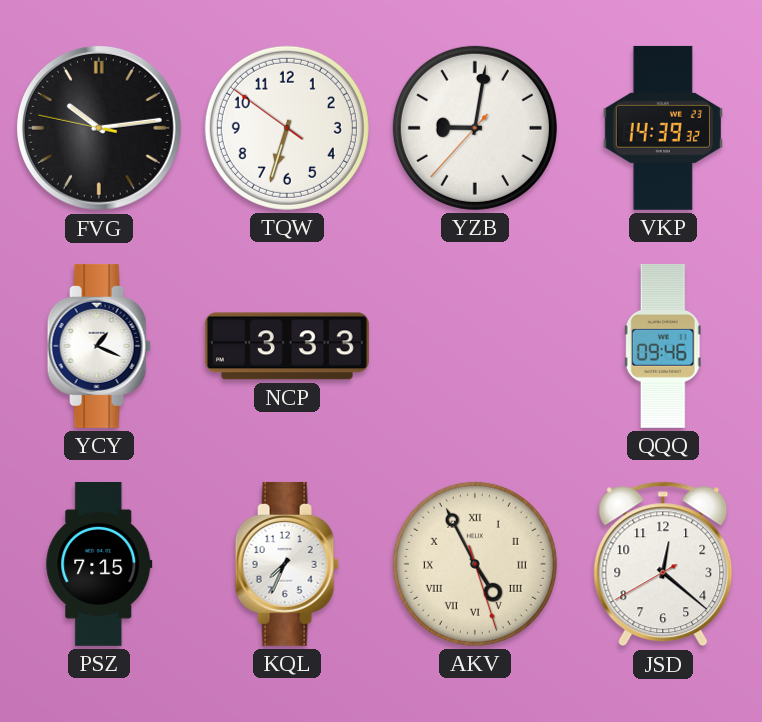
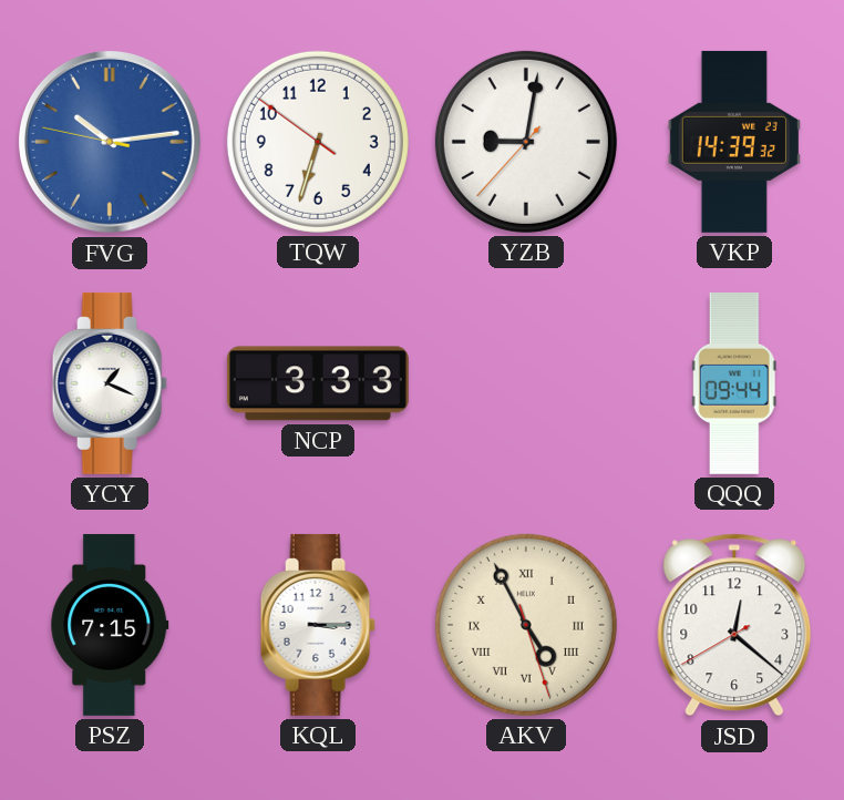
FVG dial: black -> blue
QQQ: 09:46 -> 09:44
KQL: 7:34 -> 3:15
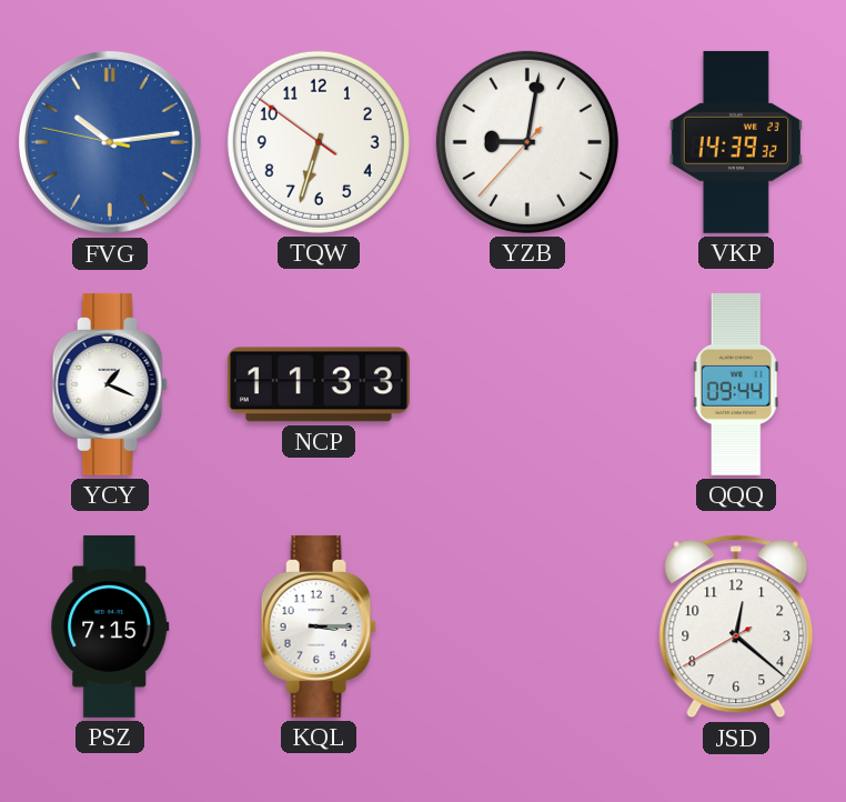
NCP: 3:33 -> 11:33
AKV: 4:55 -> none
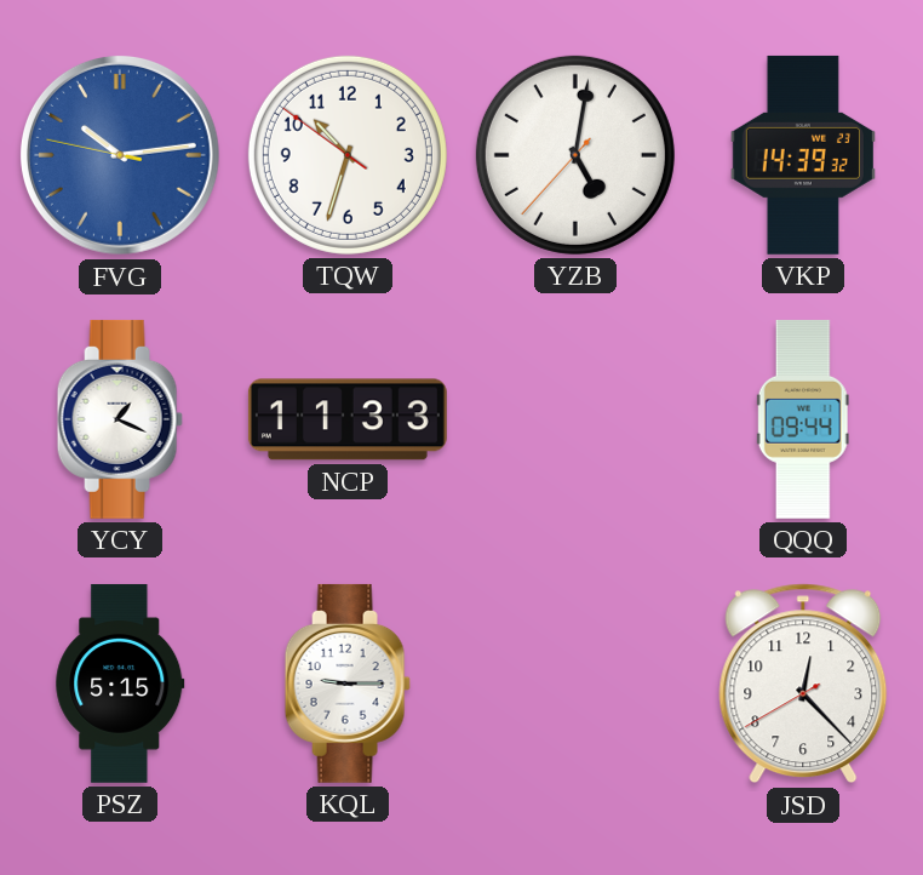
TQW: 6:32 -> 10:32
YZB: 9:01 -> 5:01
PSZ: 7:15 -> 5:15
KQL: 3:15 -> 9:15
JSD: 12:21 -> 12:22
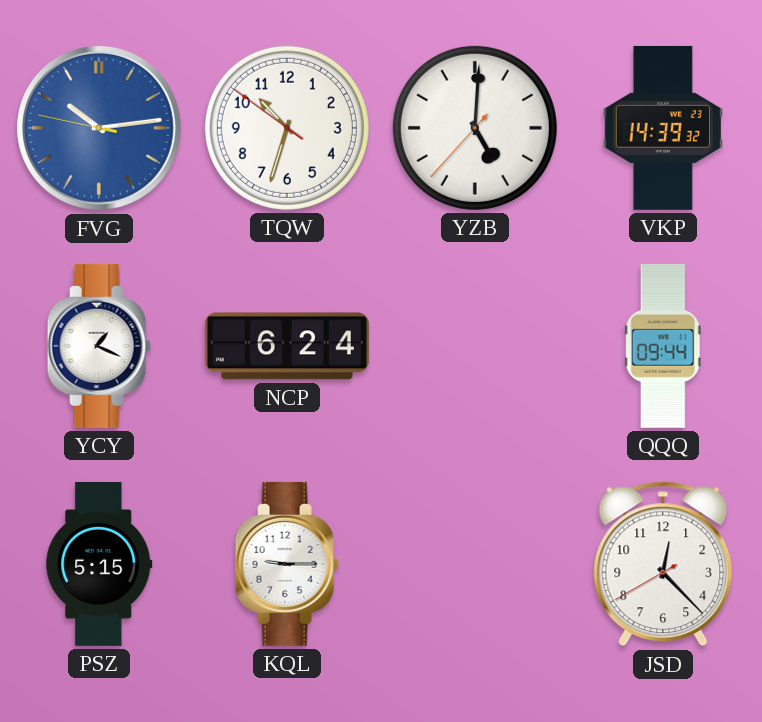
YZB: 5:01 -> 5:00
NCP: 11:33 -> 6:24
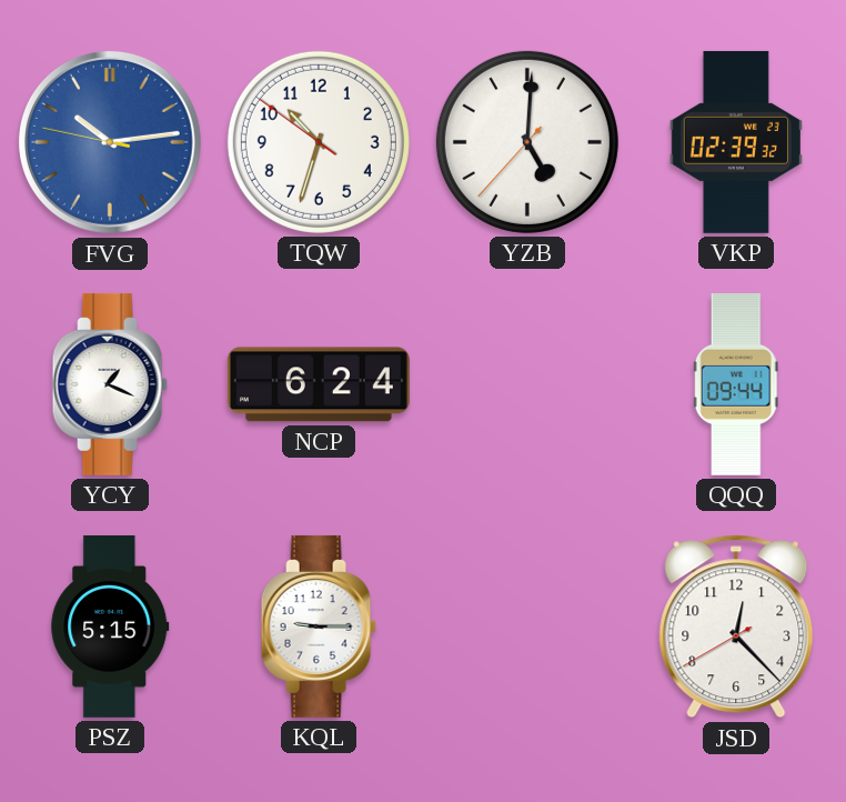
VKP: 14:39 -> 02:39
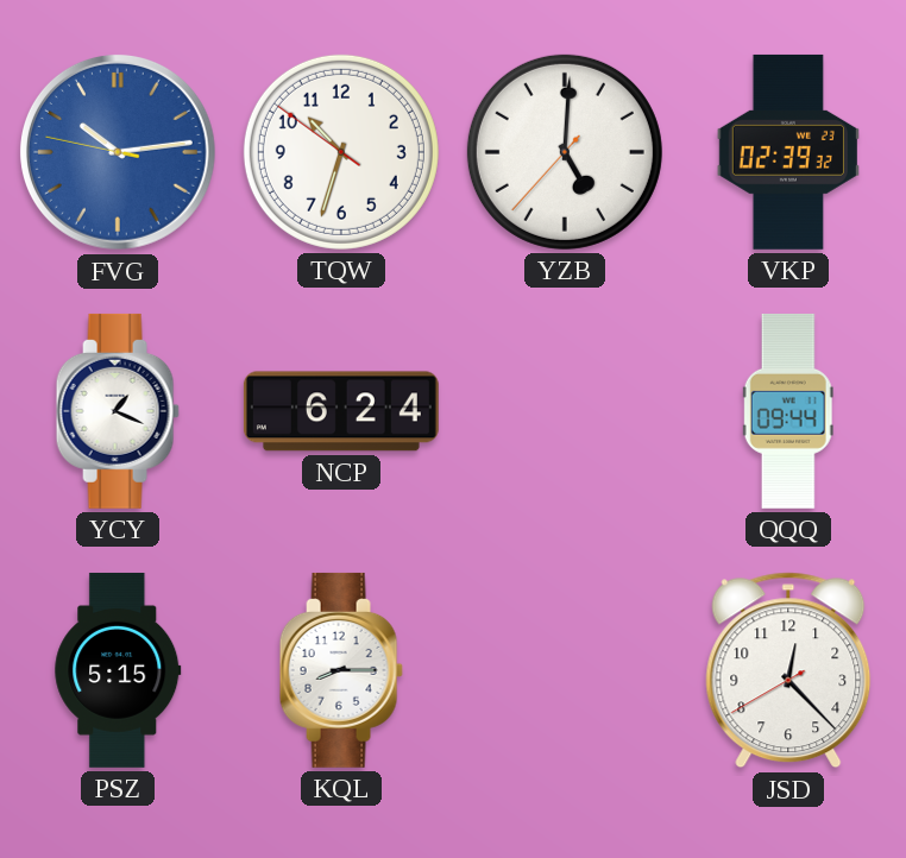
KQL: 9:15 -> 8:15
